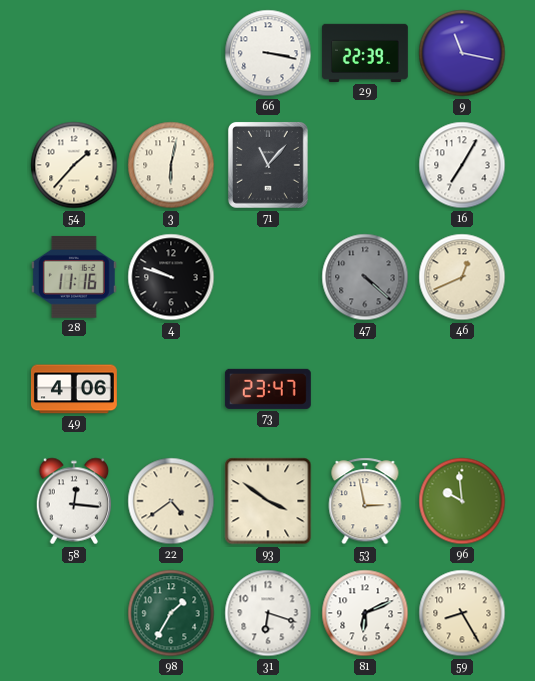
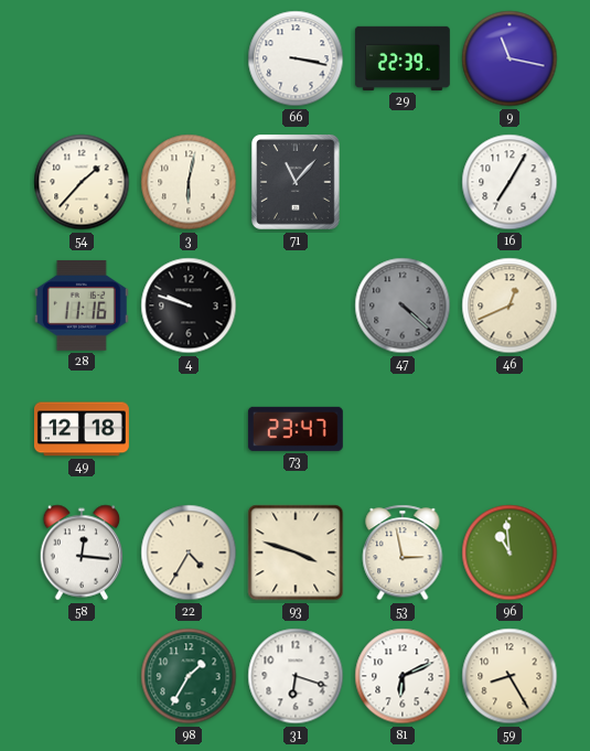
49: 4:06 -> 12:18
22: 4:39 -> 4:35
93: 3:51 -> 3:48
96: 9:59 -> 10:59
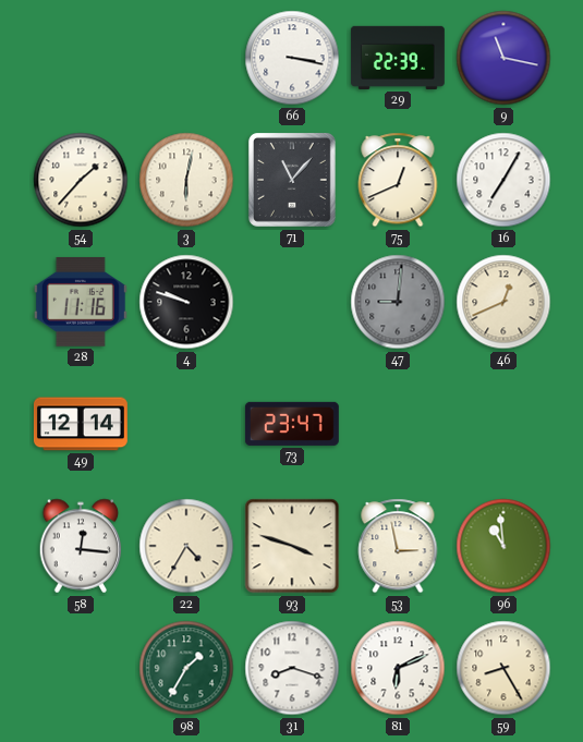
75: none -> 12:41
47: 4:22 -> 9:01
49: 12:18 -> 12:14
31: 6:18 -> 8:18
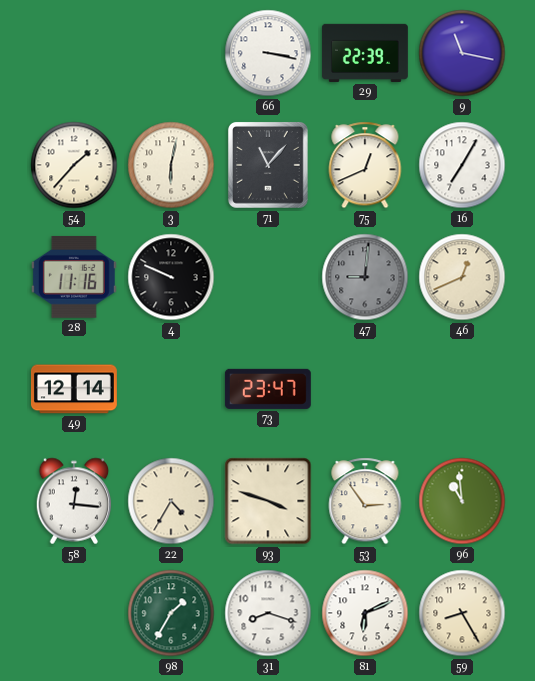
4: 9:48 -> 9:49
53: 2:58 -> 2:54
